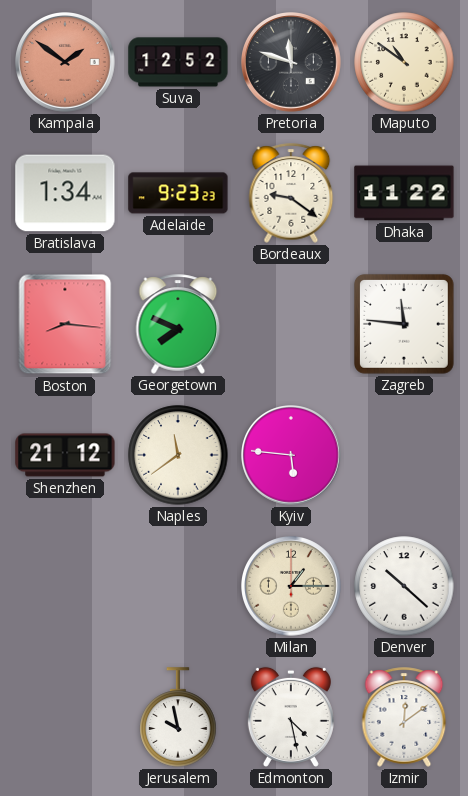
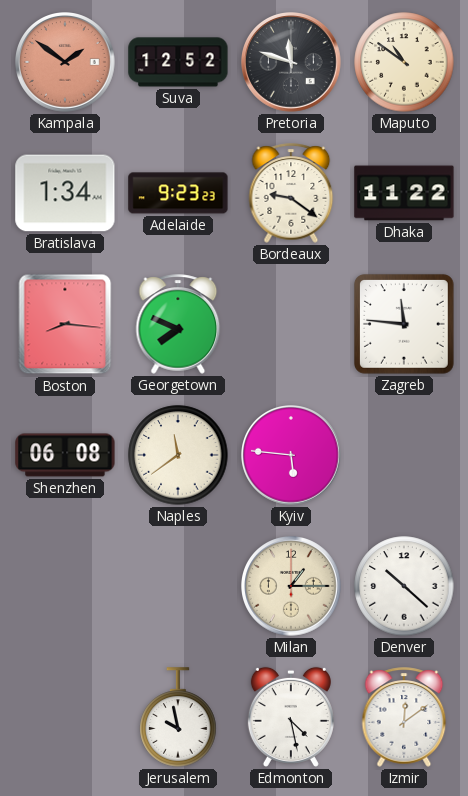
Shenzhen: 21:12 -> 06:08
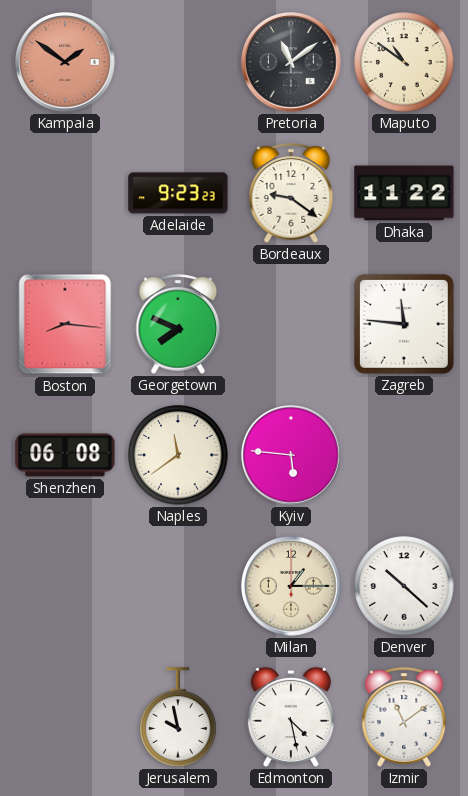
Suva: 12:52 -> none
Pretoria: 11:48 -> 11:09
Bratislava: 1:34 -> none
Izmir: 12:09 -> 11:09
